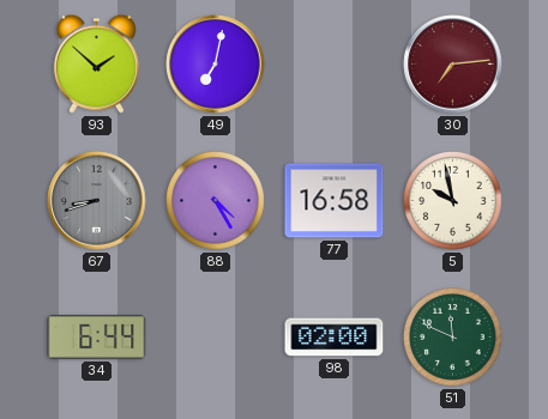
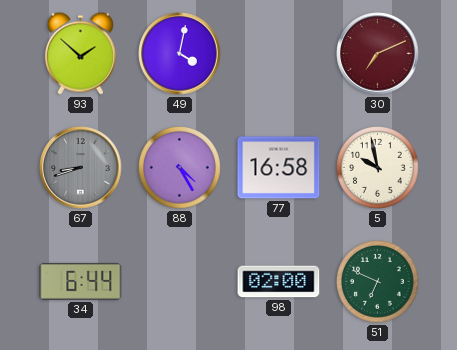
49: 7:02 -> 4:02
30: 7:14 -> 7:11
51: 11:49 -> 6:49
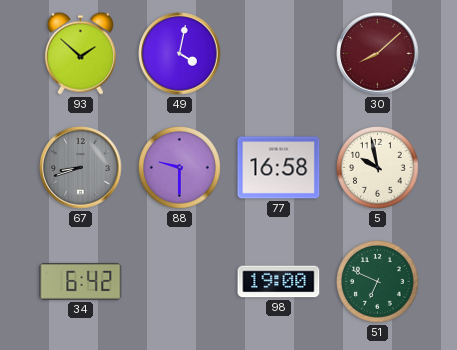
30: 7:11 -> 8:08
88: 4:25 -> 9:30
34: 6:44 -> 6:42
98: 02:00 -> 19:00
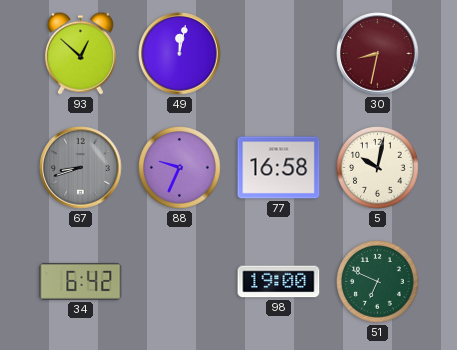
93: 1:52 -> 12:52
49: 4:02 -> 12:02
30: 8:08 -> 8:32
88: 9:30 -> 9:34
5: 9:58 -> 10:02
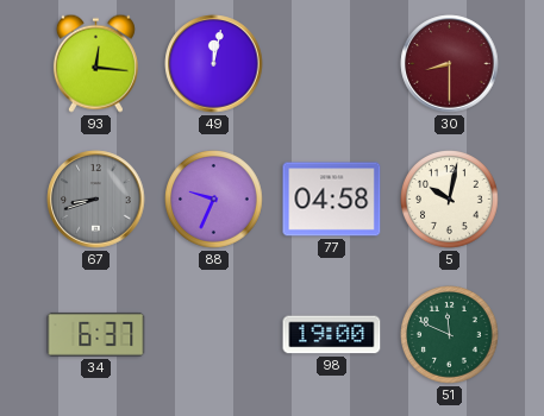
93: 12:52 -> 12:16
30: 8:32 -> 8:30
77: 16:58 -> 04:58
34: 6:42 -> 6:37
51: 6:49 -> 11:49
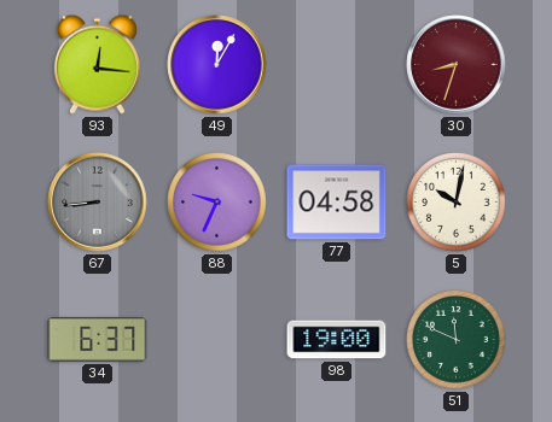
49: 12:02 -> 12:05
30: 8:30 -> 8:33
67: 8:42 -> 8:44
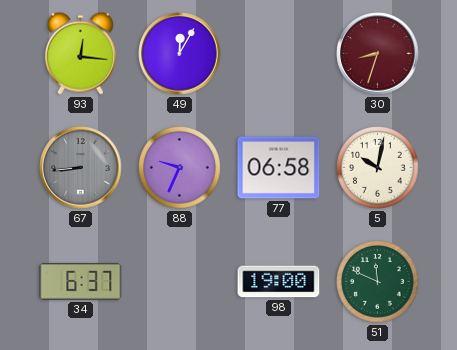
77: 04:58 -> 06:58
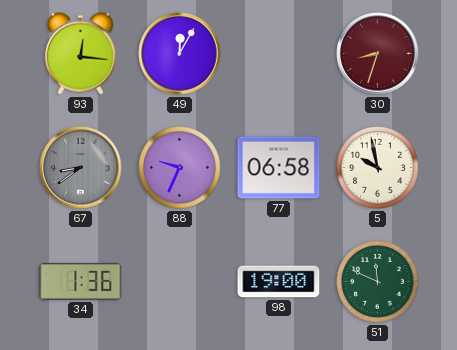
67: 8:44 -> 8:39
5: 10:02 -> 9:58
34: 6:37 -> 1:36
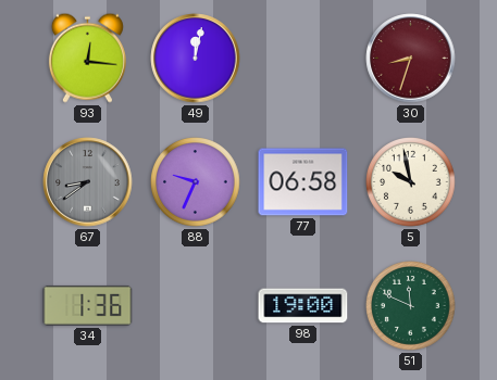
49: 12:05 -> 12:02
